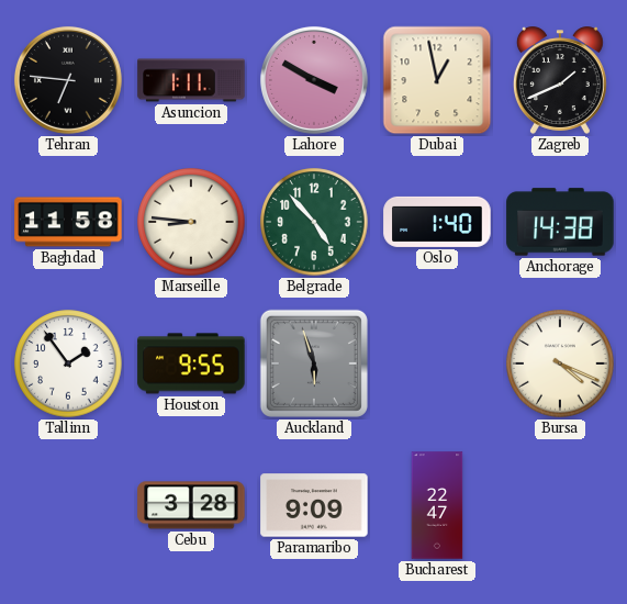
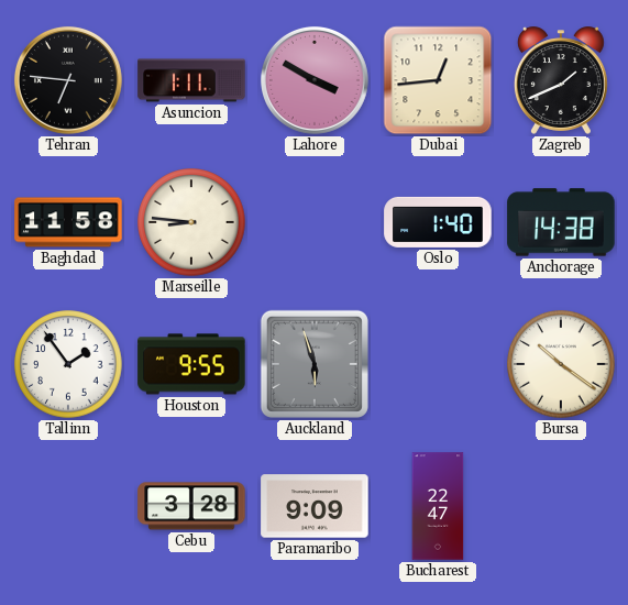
Dubai: 12:58 -> 12:44
Belgrade: 4:53 -> none
Bursa: 4:19 -> 10:21
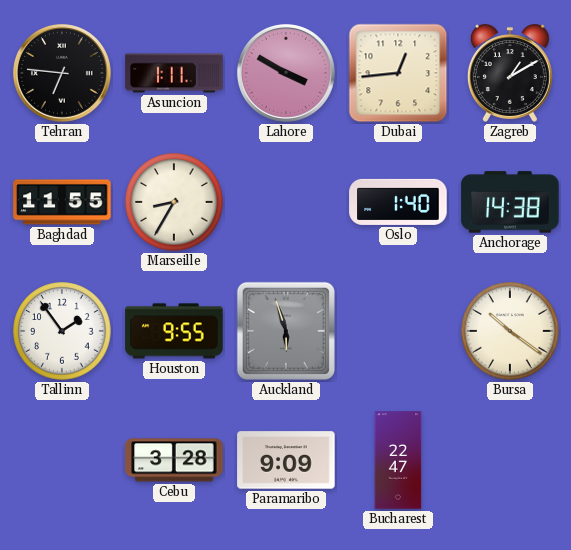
Zagreb: 1:41 -> 1:10
Baghdad: 11:58 -> 11:55
Marseille: 8:46 -> 8:35
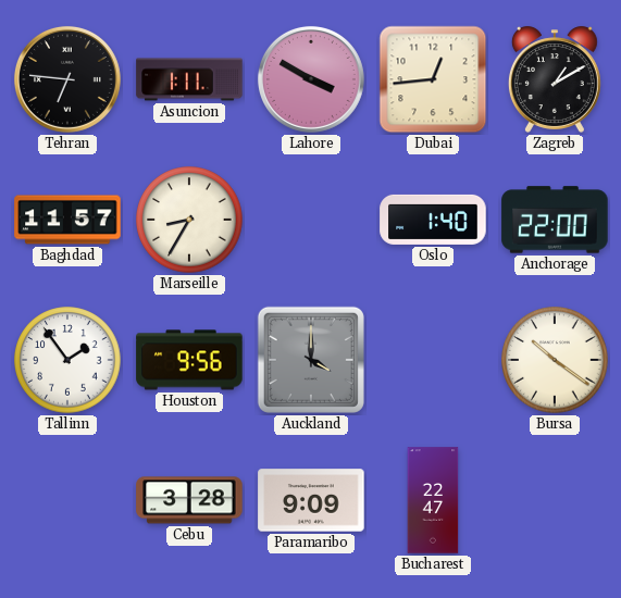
Baghdad: 11:55 -> 11:57
Anchorage: 14:38 -> 22:00
Houston: 9:55 -> 9:56
Auckland: 5:57 -> 4:00
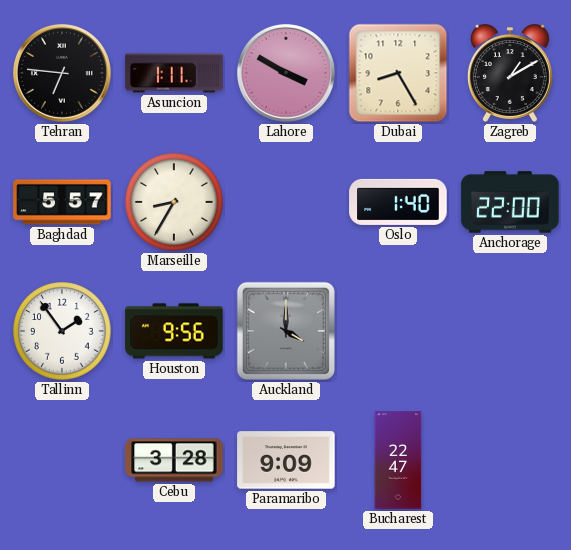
Dubai: 12:44 -> 8:25
Baghdad: 11:57 -> 5:57
Bursa: 10:21 -> none
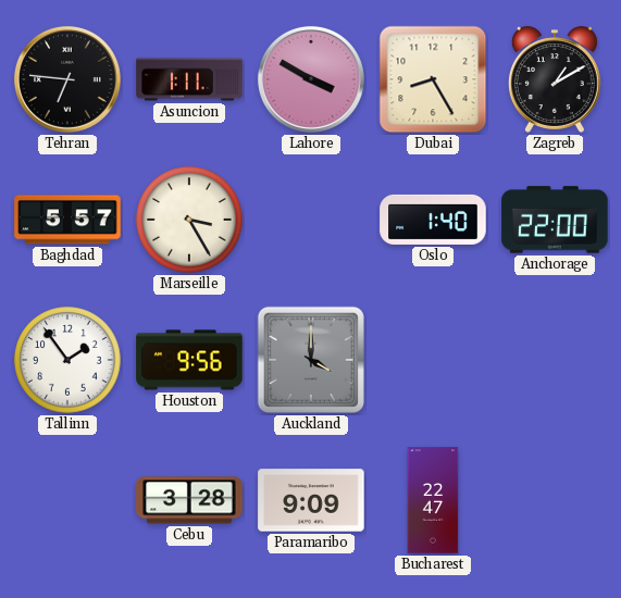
Marseille: 8:35 -> 3:25
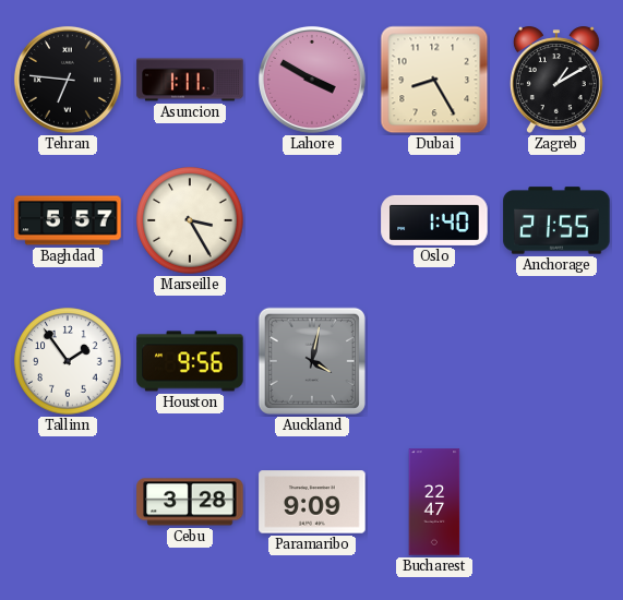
Anchorage: 22:00 -> 21:55
Auckland: 4:00 -> 4:02
